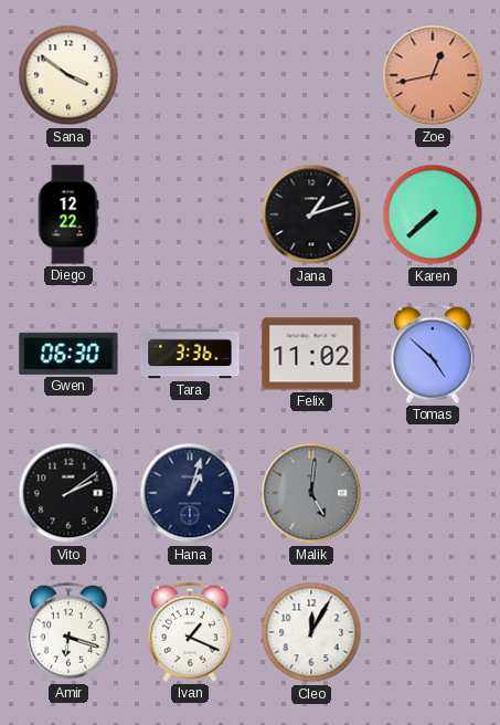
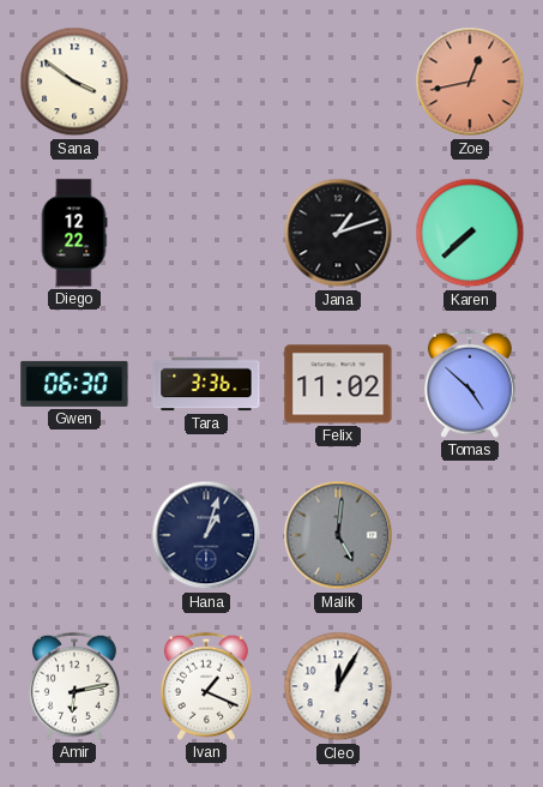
Vito: 2:09 -> none
Amir: 6:18 -> 6:13
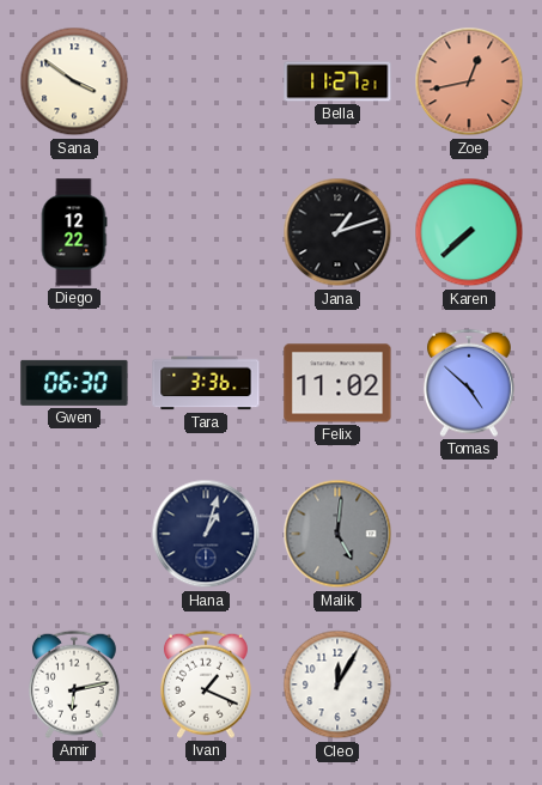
Bella: none -> 11:27
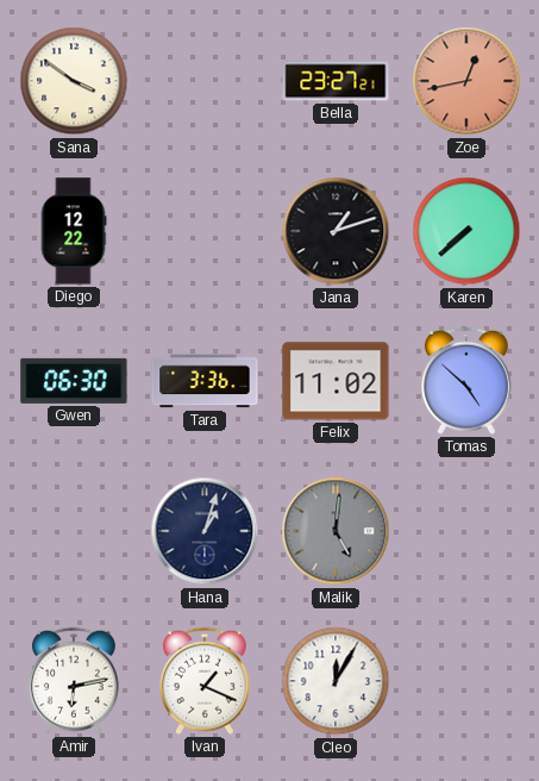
Bella: 11:27 -> 23:27
